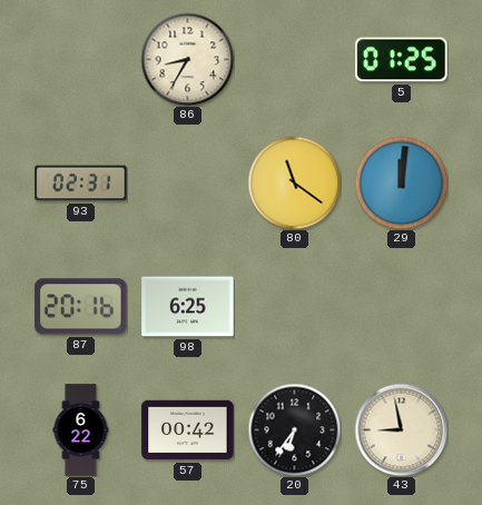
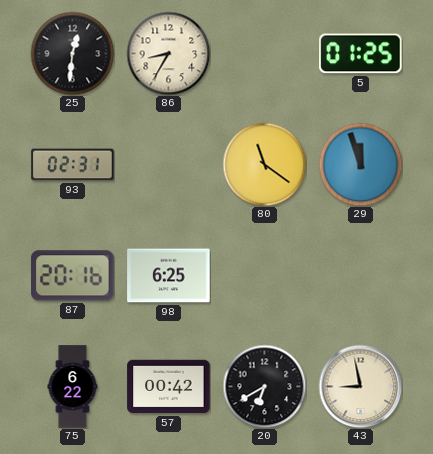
25: none -> 12:31
29: 12:01 -> 11:57
20: 6:36 -> 6:40
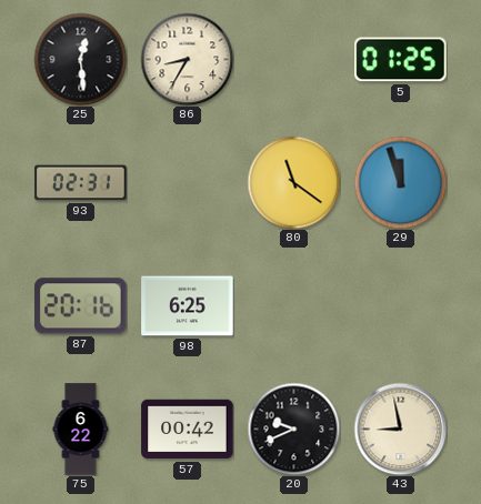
25: 12:31 -> 12:29
20: 6:40 -> 9:41
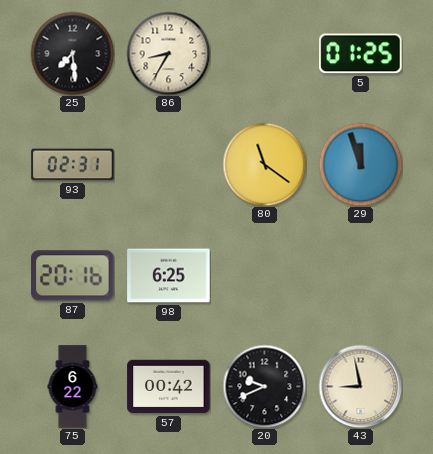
25: 12:29 -> 7:29
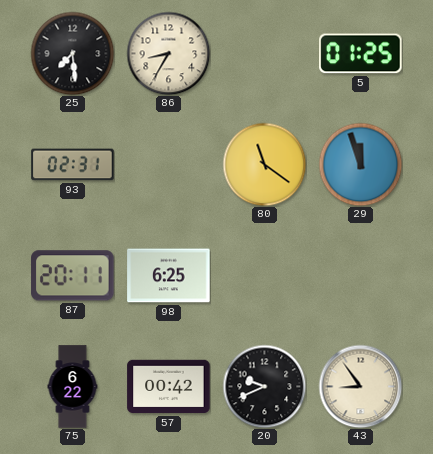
87: 20:16 -> 20:11
43: 8:58 -> 8:54
